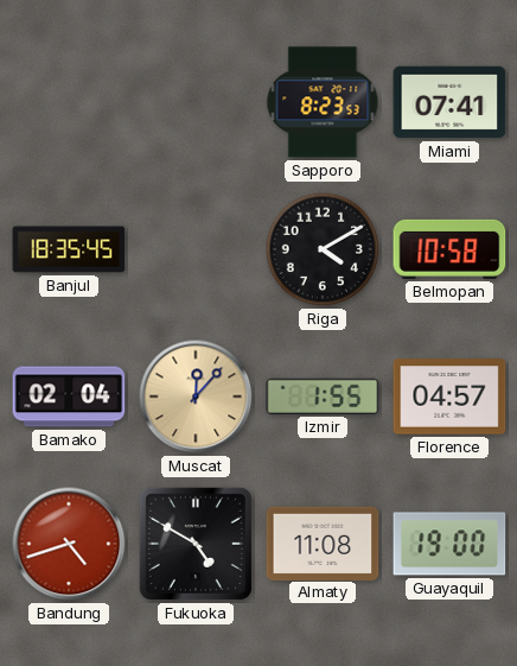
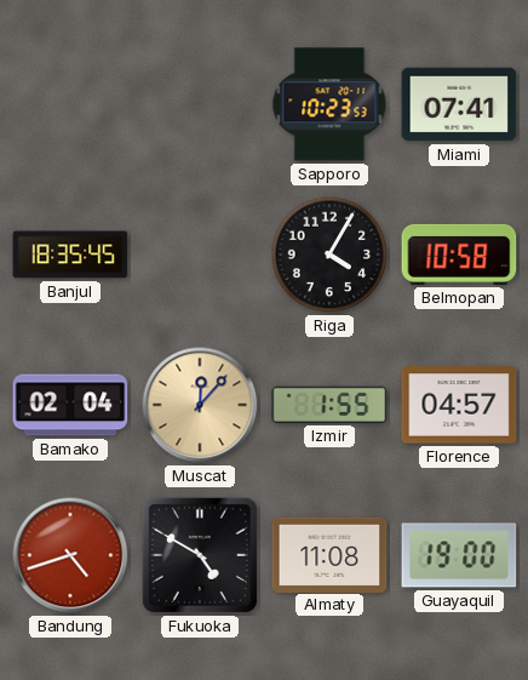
Sapporo: 8:23 -> 10:23
Riga: 4:10 -> 4:05
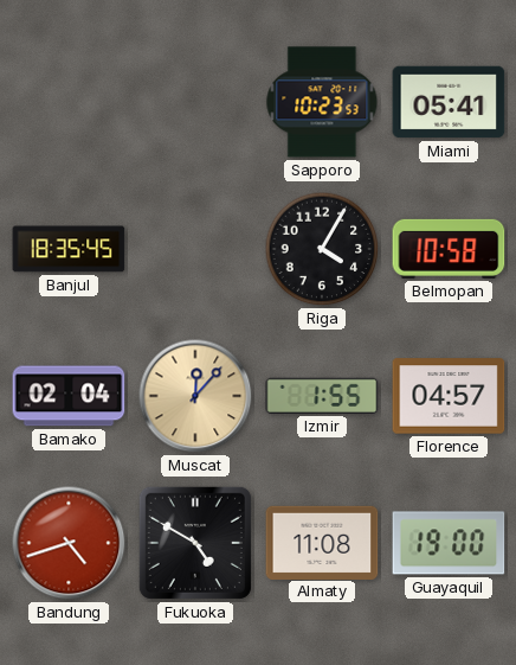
Miami: 07:41 -> 05:41
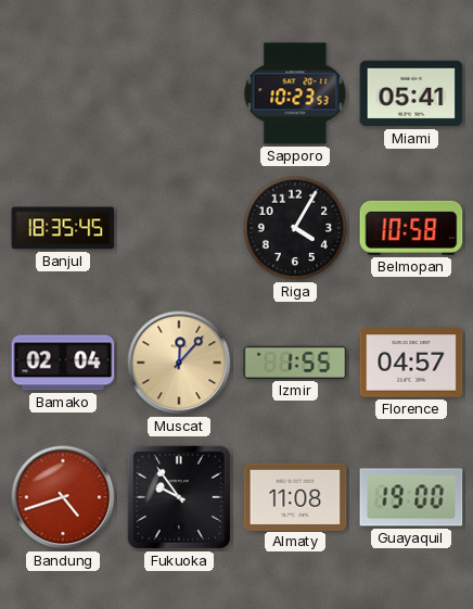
Fukuoka: 4:50 -> 9:54
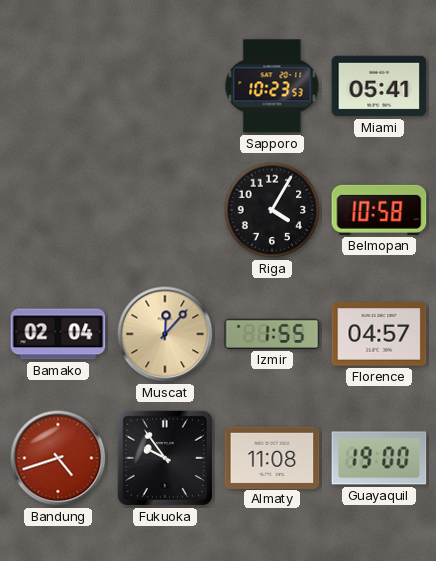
Banjul: 18:35 -> none
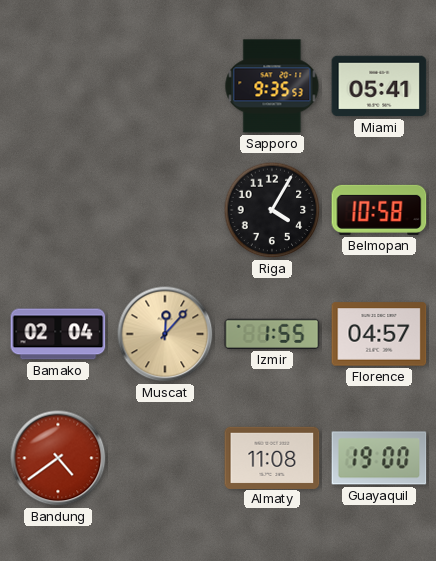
Sapporo: 10:23 -> 9:35
Bandung: 4:42 -> 4:39
Fukuoka: 9:54 -> none
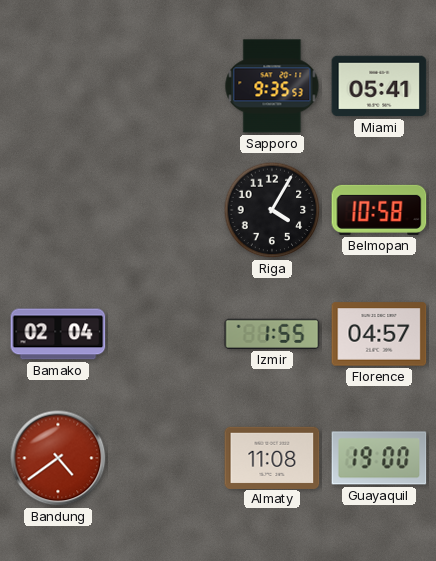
Muscat: 12:07 -> none
